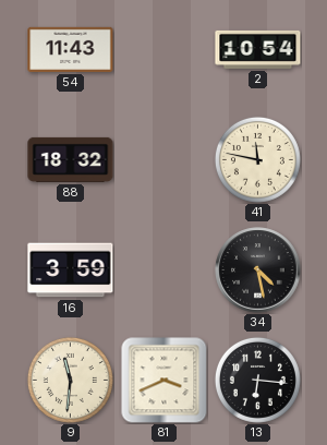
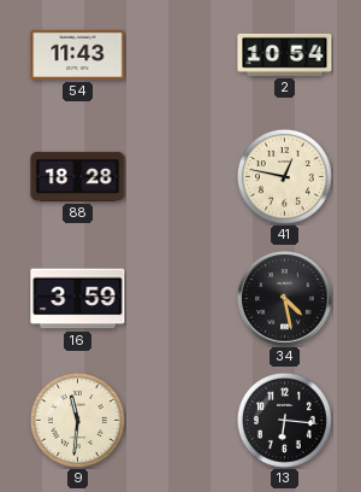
88: 18:32 -> 18:28
41: 11:47 -> 12:47
81: 3:41 -> none
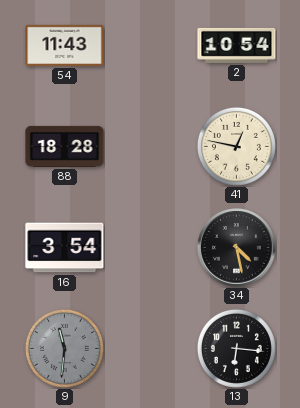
16: 3:59 -> 3:54
9 dial: cream -> grey
